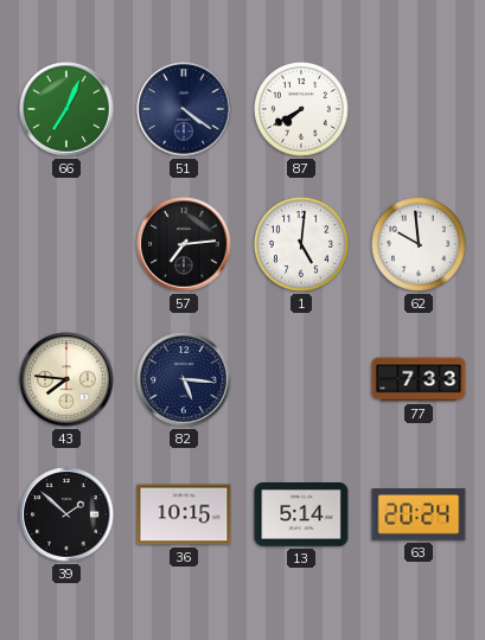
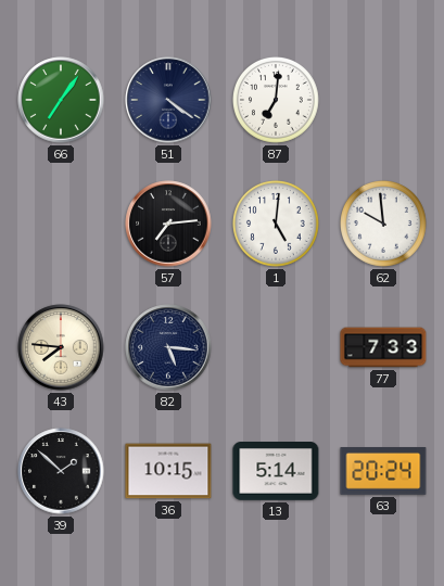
66: 7:04 -> 7:06
87: 7:40 -> 7:01
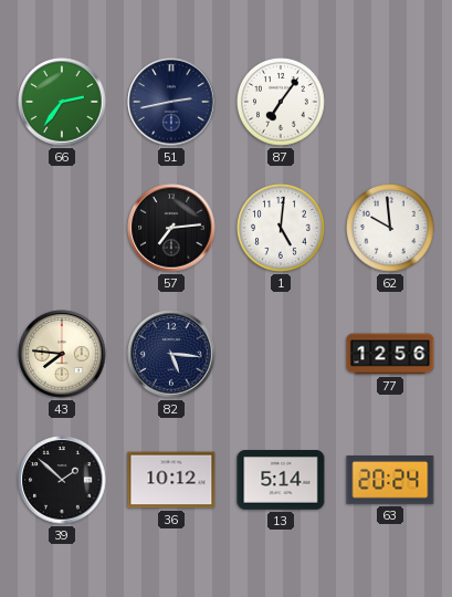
66: 7:06 -> 2:36
51: 4:21 -> 2:43
87: 7:01 -> 7:06
77: 7:33 -> 12:56
36: 10:15 -> 10:12
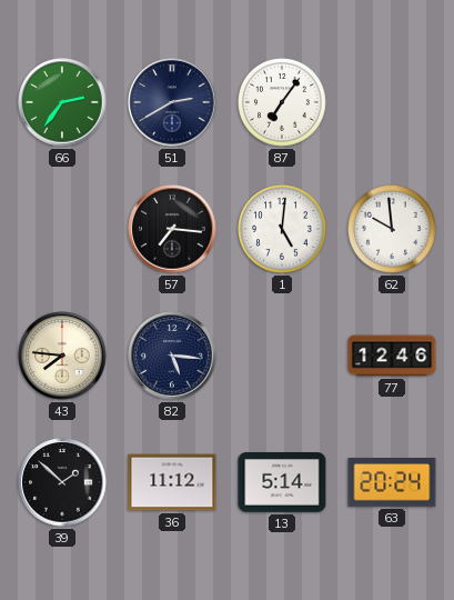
51: 2:43 -> 2:40
57: 7:14 -> 7:16
77: 12:56 -> 12:46
36: 10:12 -> 11:12
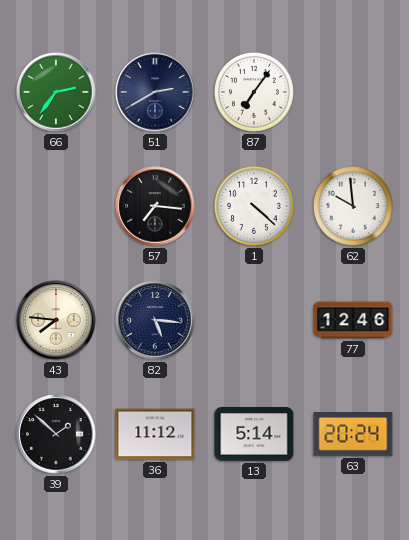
1: 5:01 -> 4:22
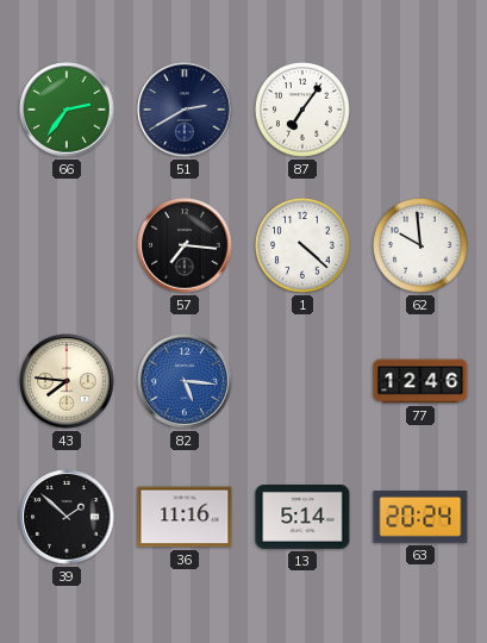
82 dial: navy -> blue
36: 11:12 -> 11:16
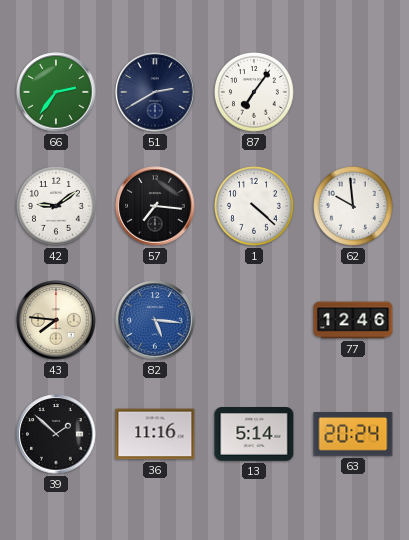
42: none -> 9:09
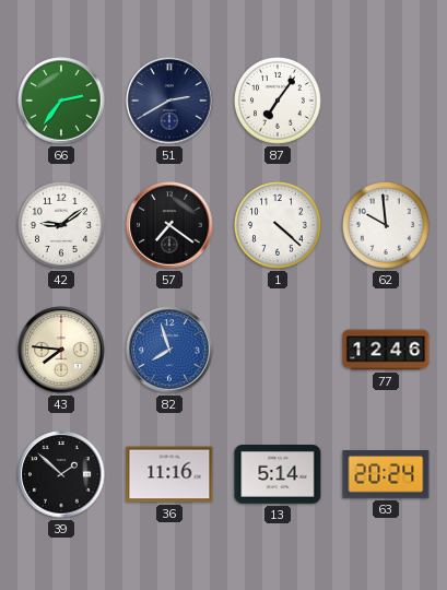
57: 7:16 -> 7:21
82: 5:16 -> 7:57
